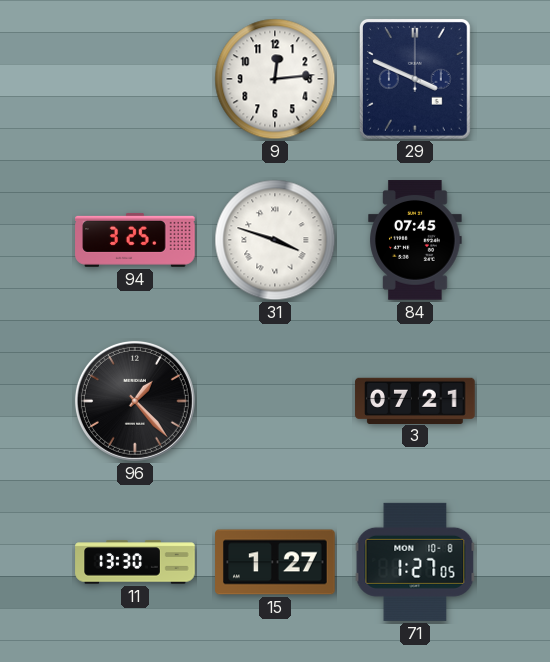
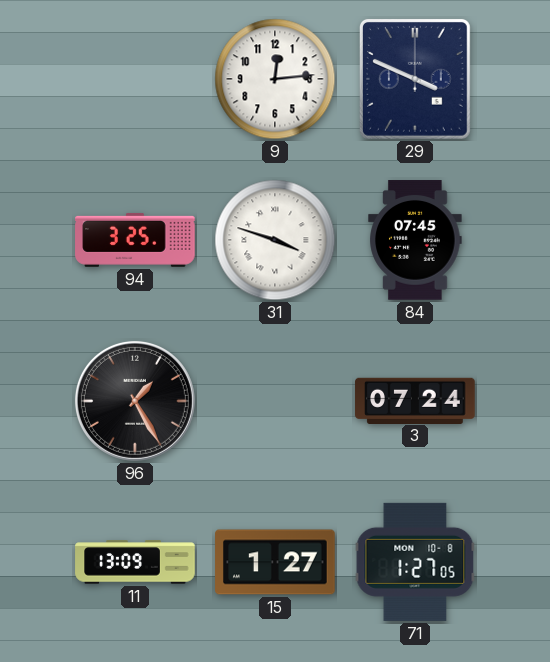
96: 1:23 -> 1:25
3: 07:21 -> 07:24
11: 13:30 -> 13:09
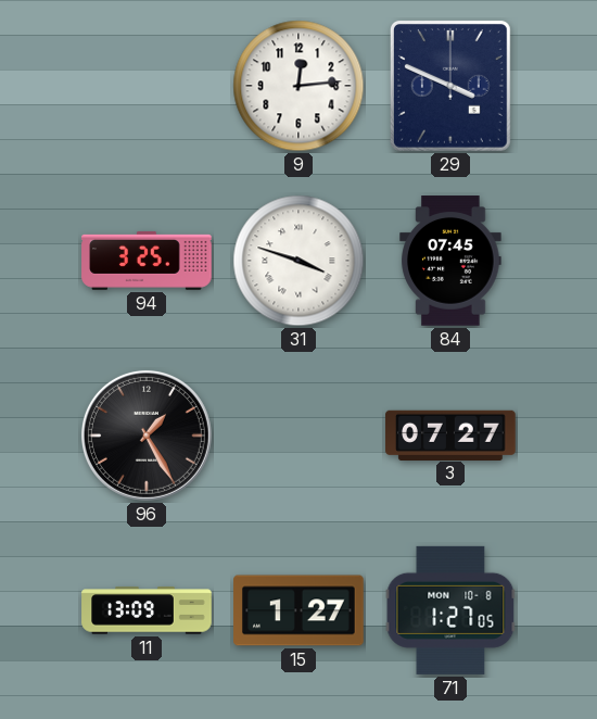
3: 07:24 -> 07:27
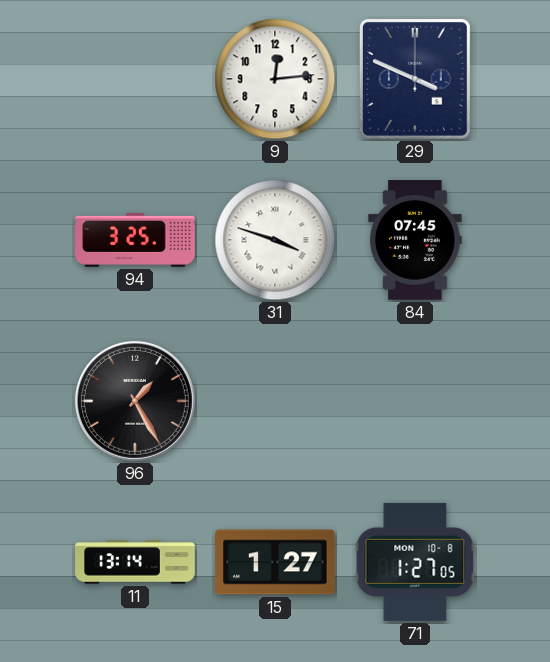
3: 07:27 -> none
11: 13:09 -> 13:14
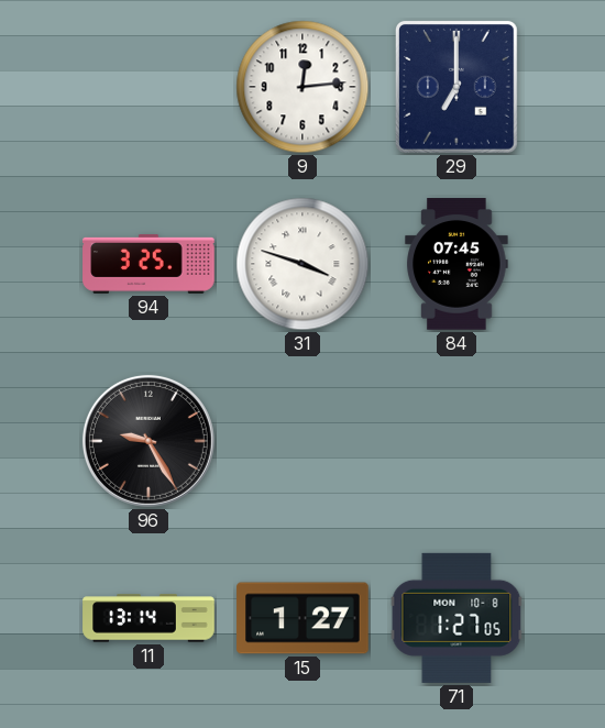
29: 3:49 -> 7:00
96: 1:25 -> 9:25
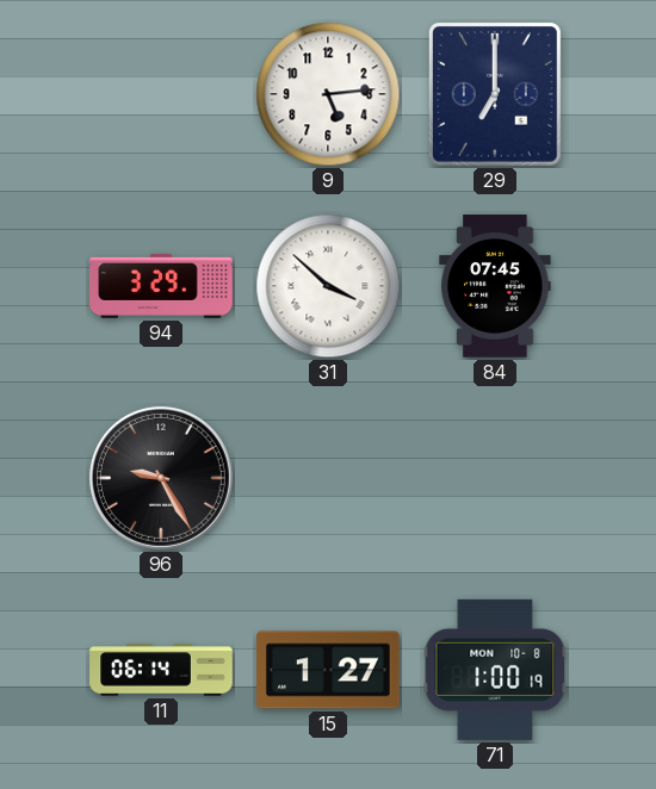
9: 12:14 -> 5:14
94: 3:25 -> 3:29
31: 3:48 -> 3:52
11: 13:14 -> 06:14
71: 1:27 -> 1:00
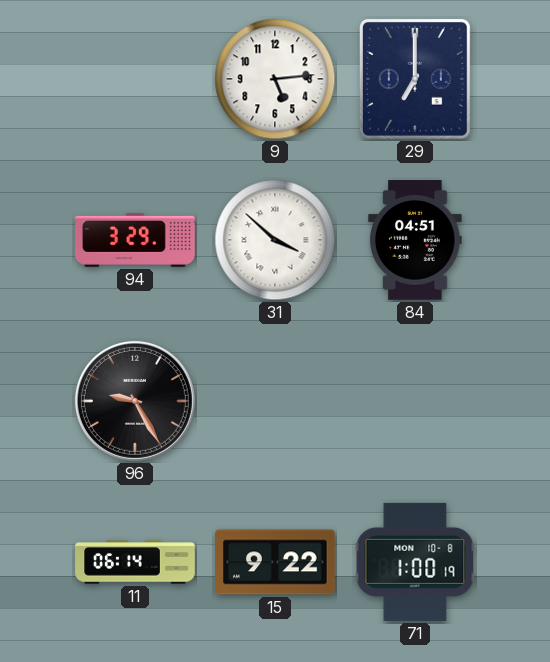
84: 07:45 -> 04:51
15: 1:27 -> 9:22
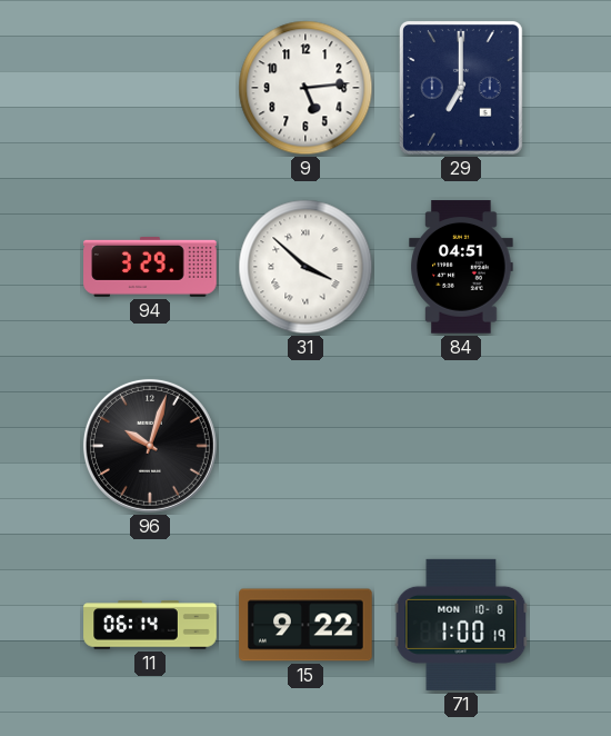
96: 9:25 -> 10:03
